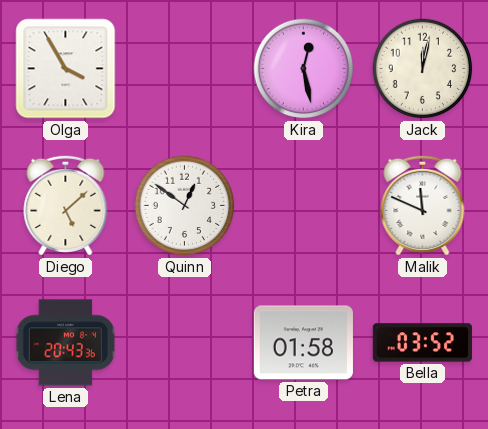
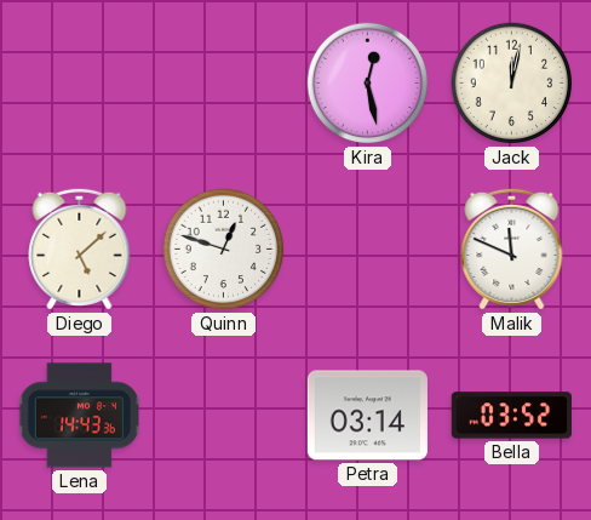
Olga: 3:55 -> none
Quinn: 12:51 -> 12:48
Lena: 20:43 -> 14:43
Petra: 01:58 -> 03:14
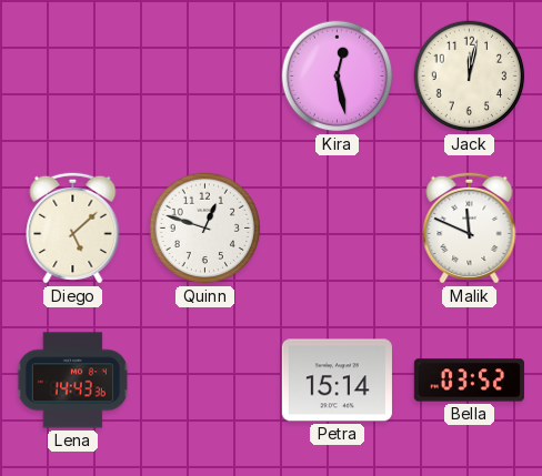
Petra: 03:14 -> 15:14
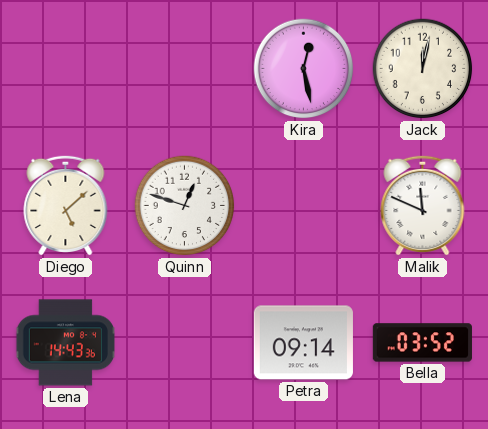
Petra: 15:14 -> 09:14
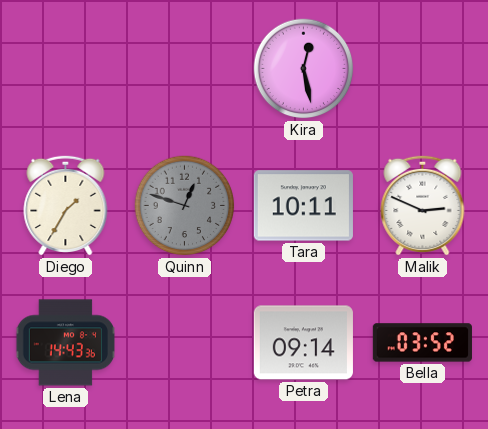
Jack: 12:02 -> none
Diego: 5:08 -> 1:35
Quinn dial: white -> grey
Tara: none -> 10:11
Malik: 11:49 -> 2:49
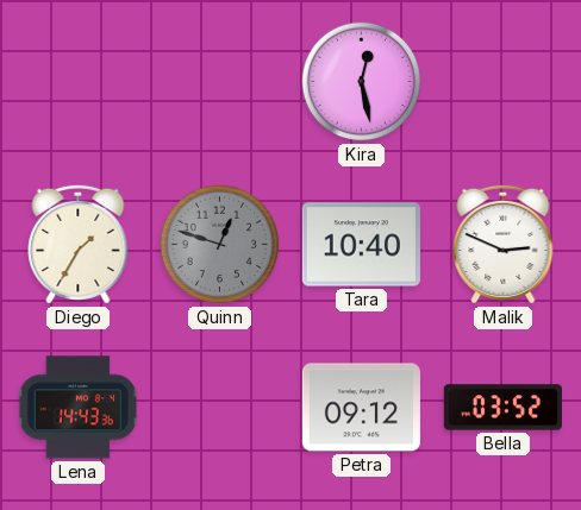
Tara: 10:11 -> 10:40
Petra: 09:14 -> 09:12
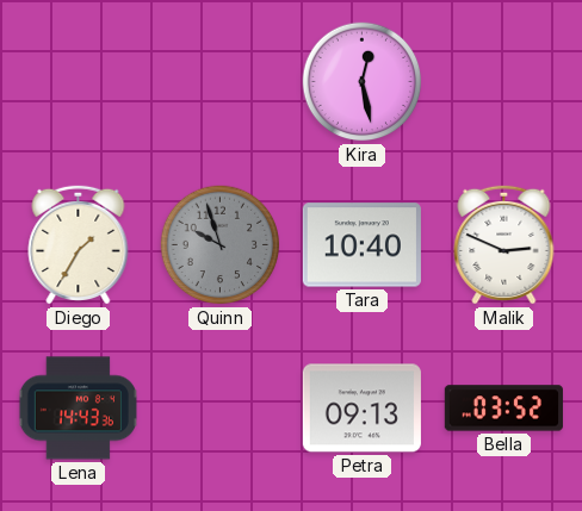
Quinn: 12:48 -> 9:57
Petra: 09:12 -> 09:13
